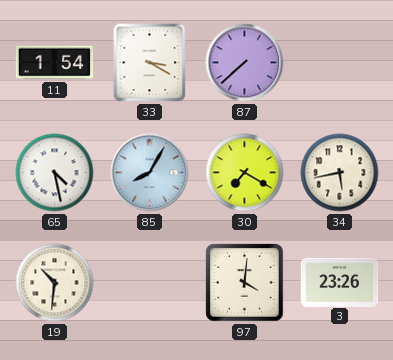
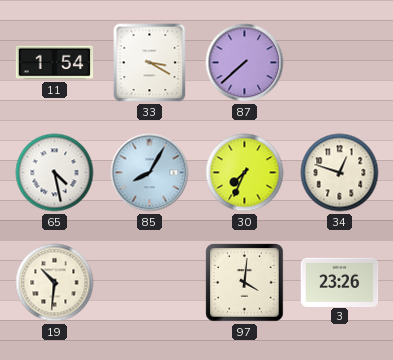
30: 7:20 -> 7:34
34: 5:43 -> 12:48
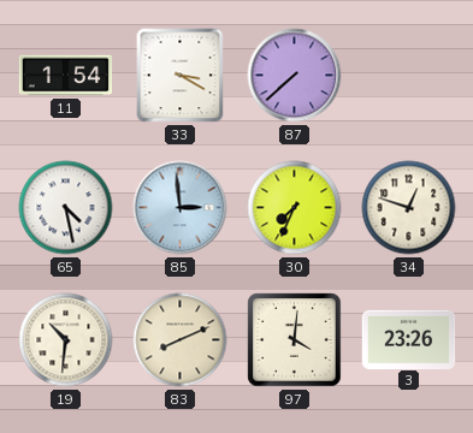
85: 8:05 -> 2:59
83: none -> 8:11
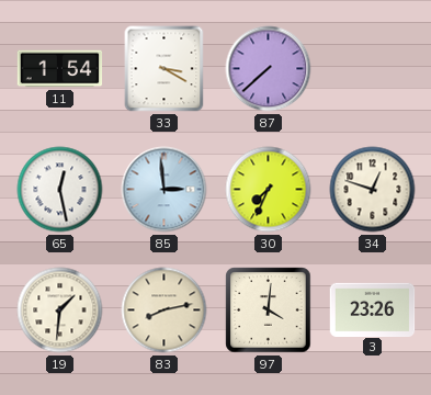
65: 4:28 -> 12:28
19: 10:31 -> 1:31
83: 8:11 -> 8:13
